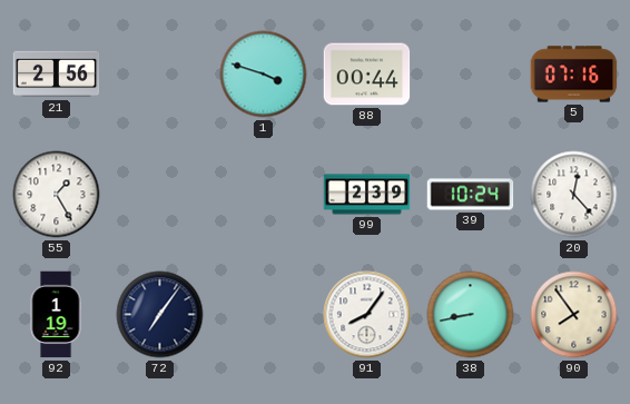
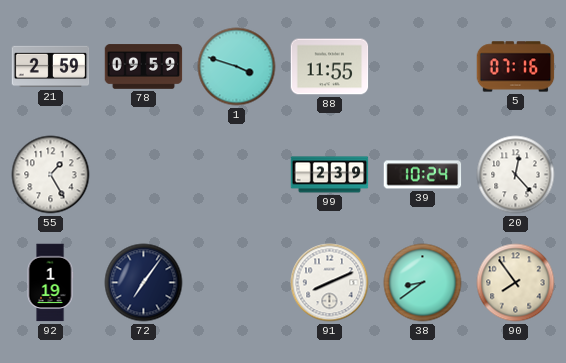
21: 2:56 -> 2:59
78: none -> 09:59
88: 00:44 -> 11:55
91: 8:06 -> 8:11
38: 8:43 -> 8:39
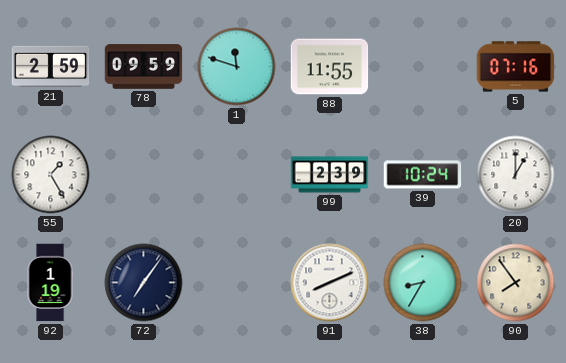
1: 3:48 -> 11:48
20: 12:23 -> 1:00
38: 8:39 -> 8:35
